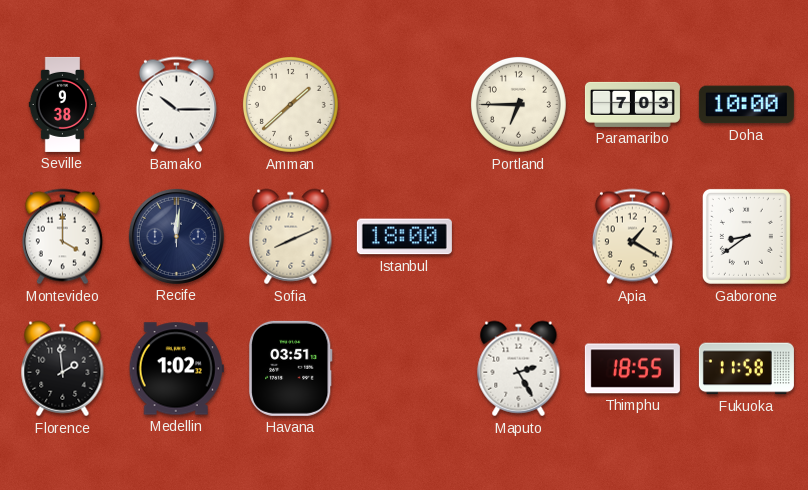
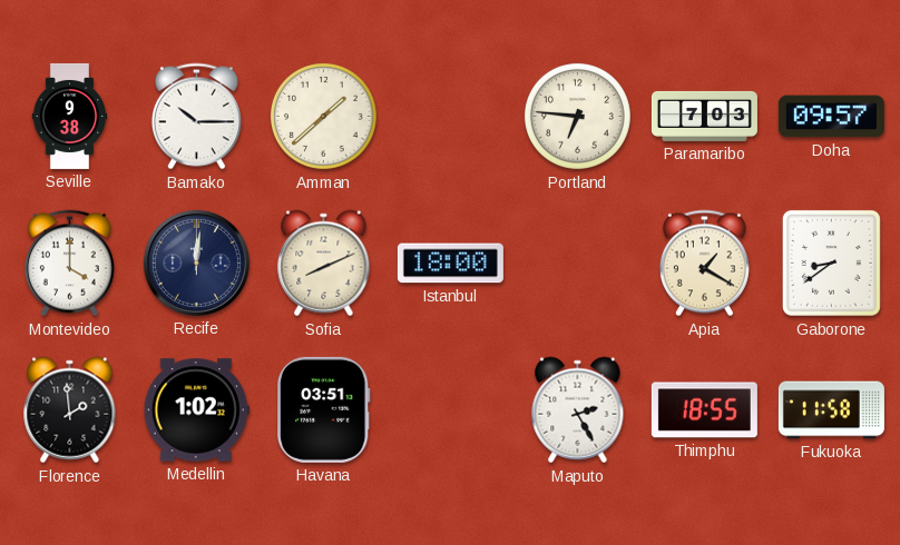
Portland: 6:45 -> 6:46
Doha: 10:00 -> 09:57
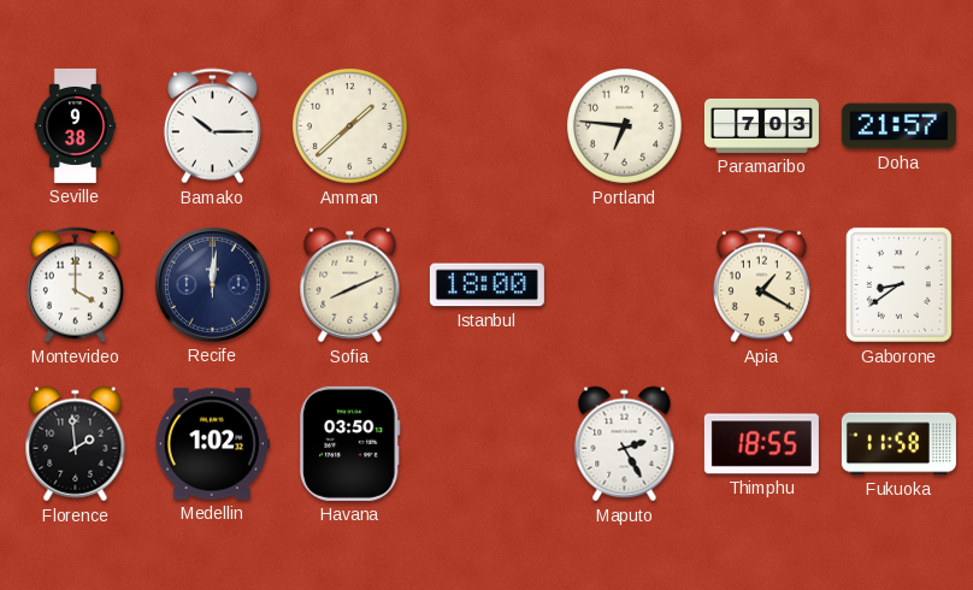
Doha: 09:57 -> 21:57
Havana: 03:51 -> 03:50
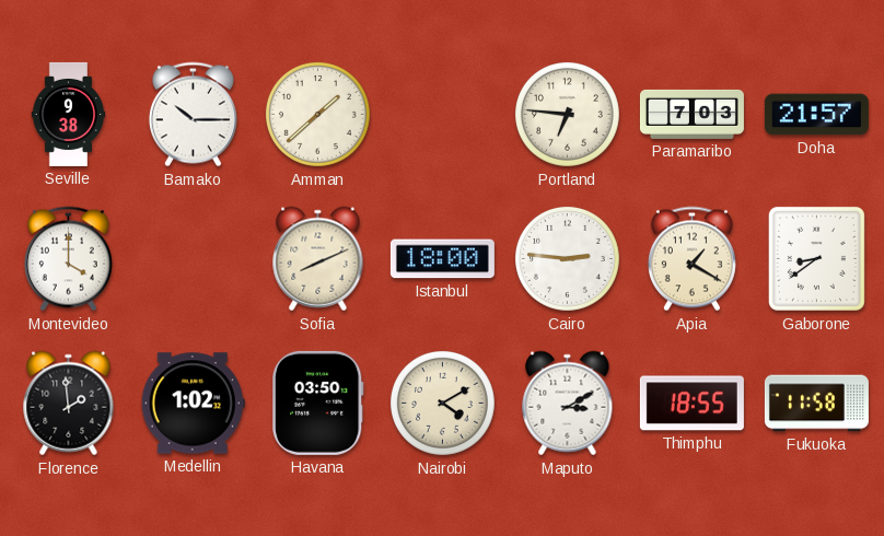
Recife: 12:01 -> none
Cairo: none -> 2:46
Nairobi: none -> 4:10
Maputo: 2:25 -> 3:10
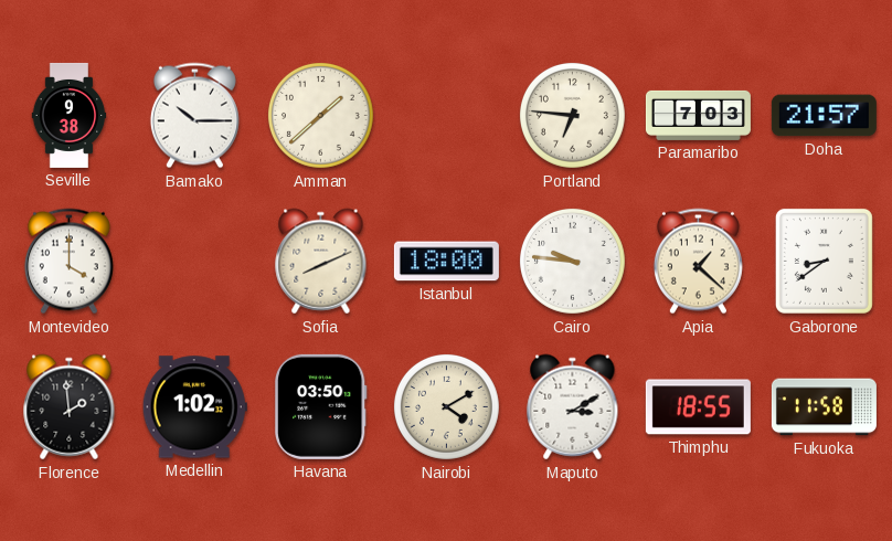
Cairo: 2:46 -> 9:46
Apia: 1:20 -> 1:22
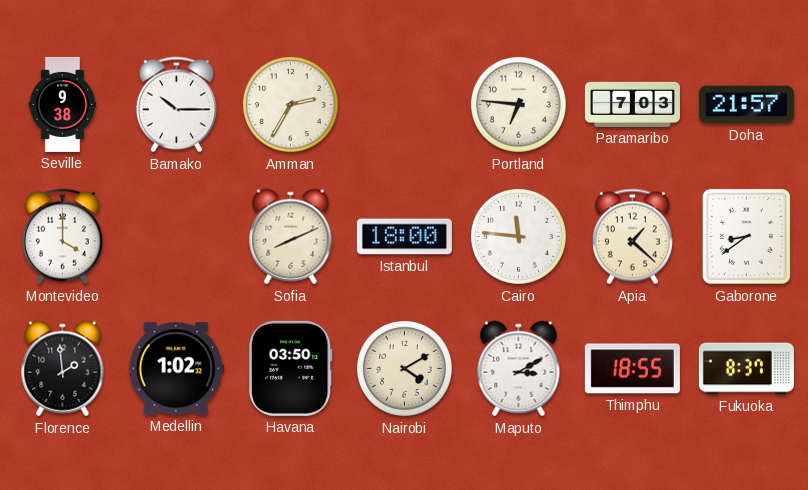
Amman: 1:38 -> 2:35
Cairo: 9:46 -> 11:46
Fukuoka: 11:58 -> 8:37
